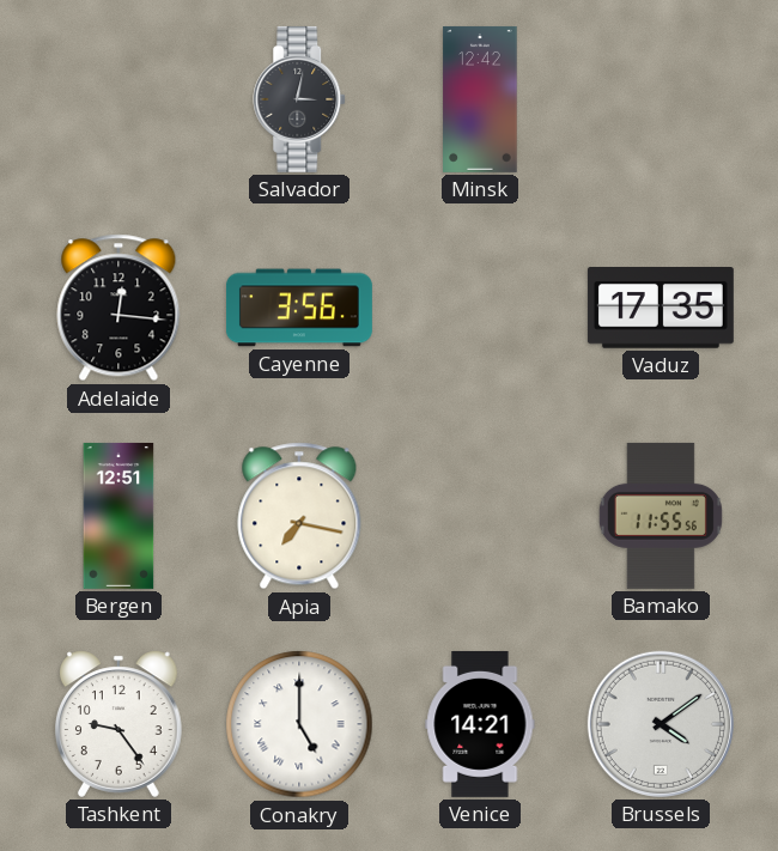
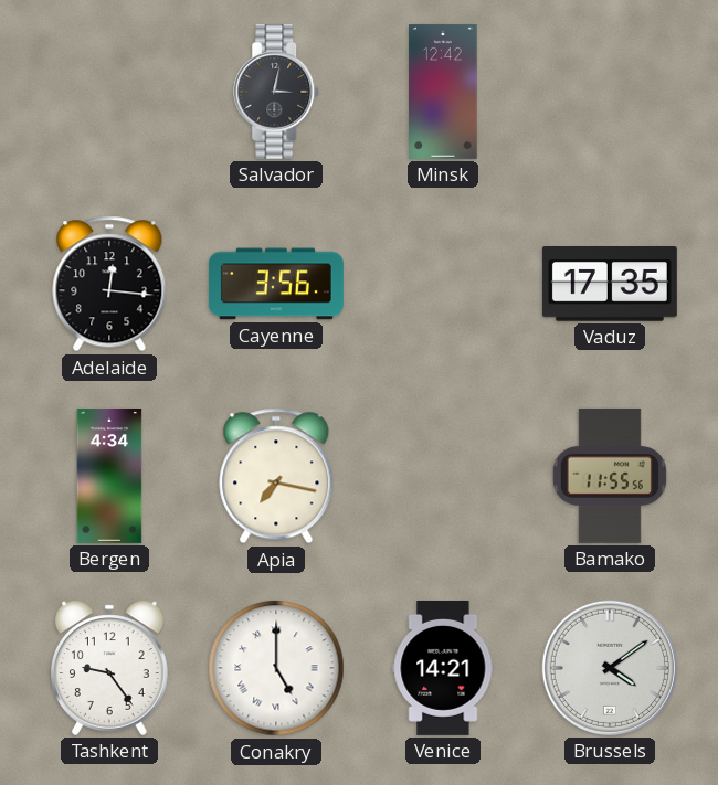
Bergen: 12:51 -> 4:34
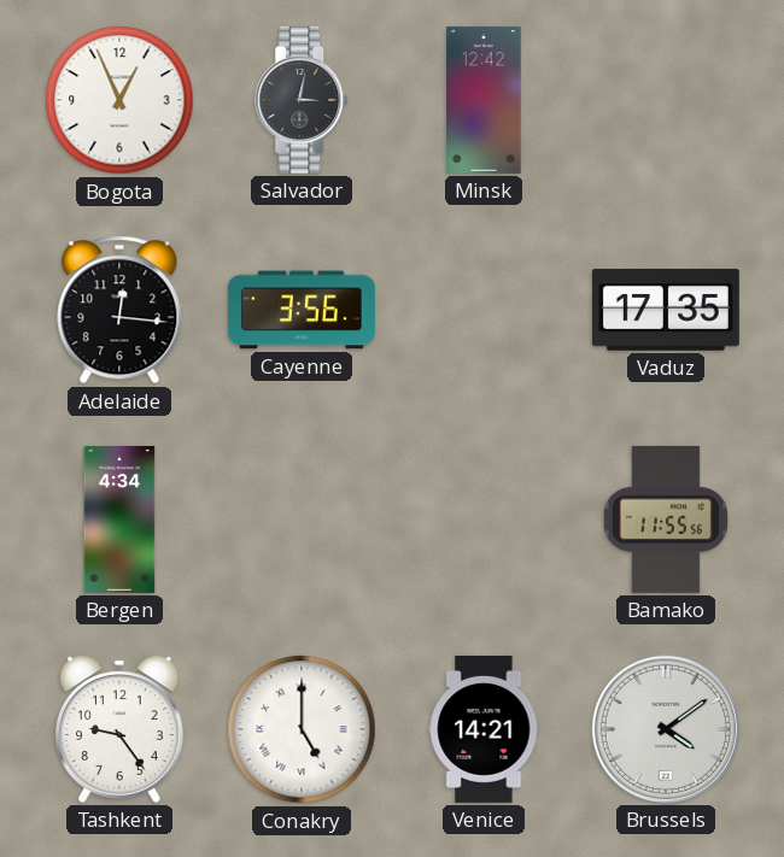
Bogota: none -> 12:56
Apia: 7:17 -> none
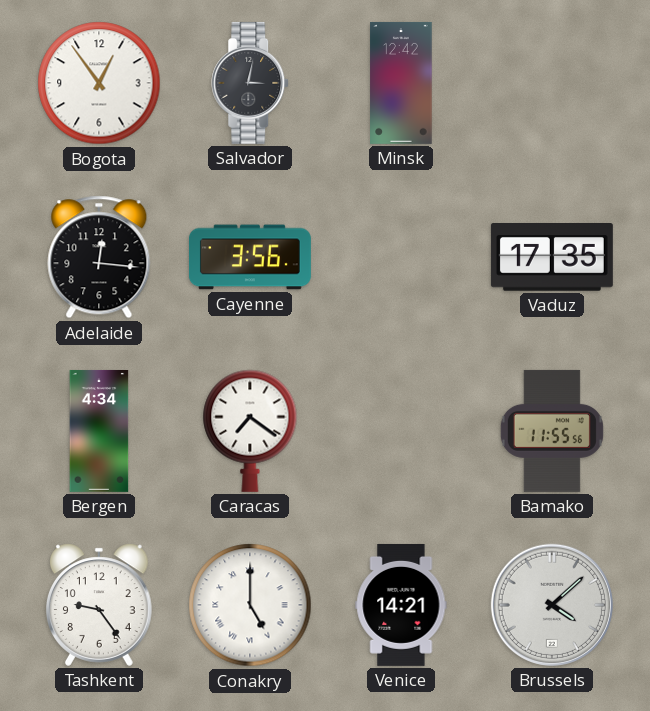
Bogota: 12:56 -> 12:54
Caracas: none -> 7:21
Brussels: 4:09 -> 4:08
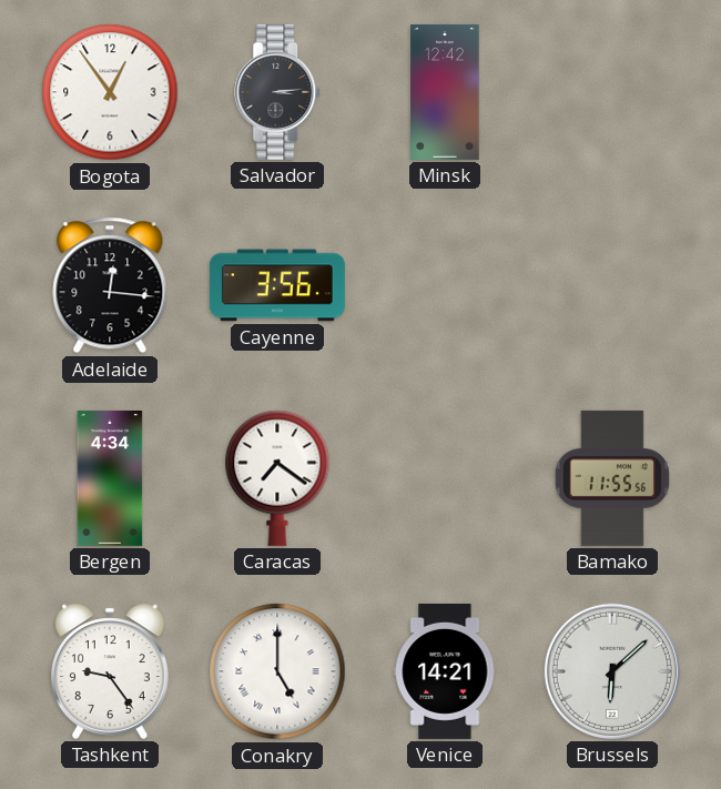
Salvador: 3:02 -> 3:14
Vaduz: 17:35 -> none
Brussels: 4:08 -> 6:08
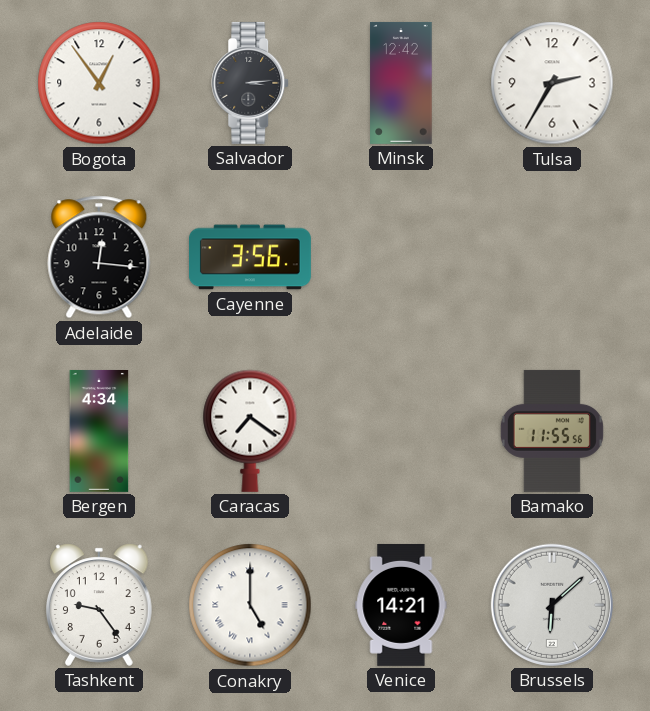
Tulsa: none -> 2:35
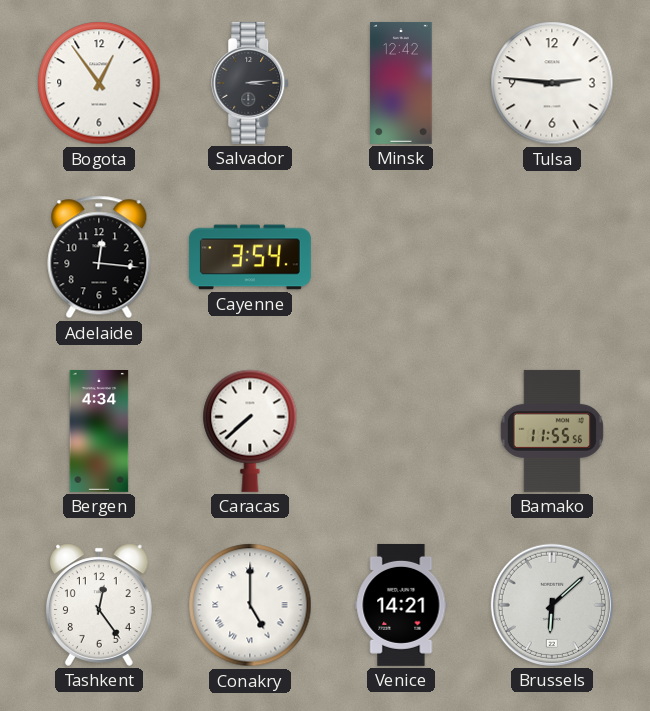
Tulsa: 2:35 -> 2:46
Cayenne: 3:56 -> 3:54
Caracas: 7:21 -> 7:38
Tashkent: 9:24 -> 12:24
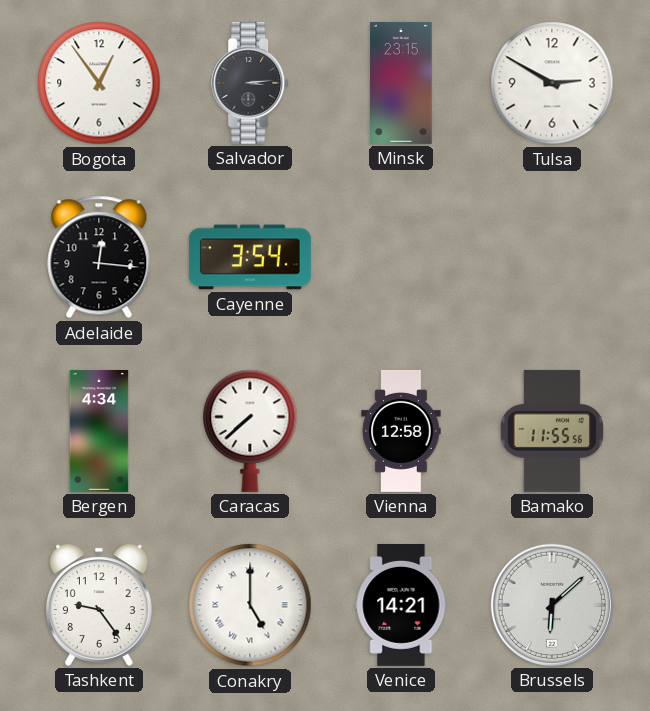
Minsk: 12:42 -> 23:15
Tulsa: 2:46 -> 2:50
Vienna: none -> 12:58
Tashkent: 12:24 -> 9:24
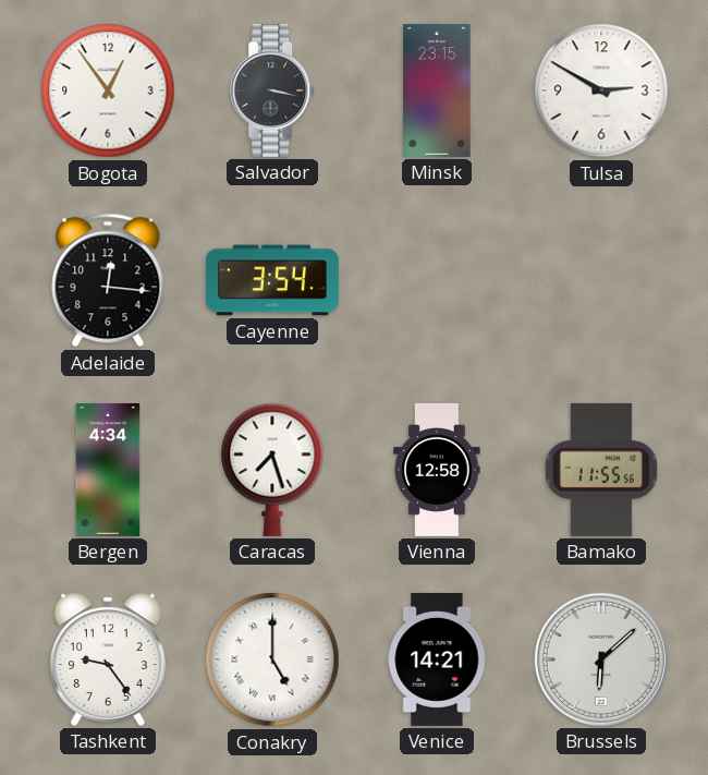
Salvador: 3:14 -> 3:17
Caracas: 7:38 -> 7:27
